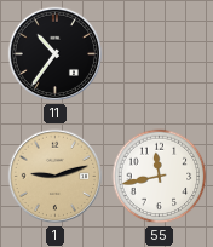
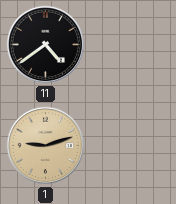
11: 10:36 -> 4:39
55: 11:43 -> none
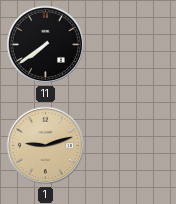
11: 4:39 -> 7:39
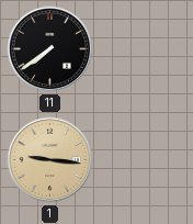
1: 9:12 -> 9:16
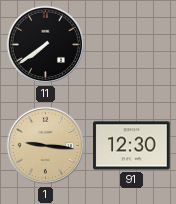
91: none -> 12:30
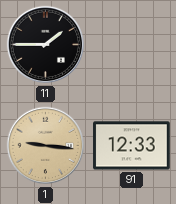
11: 7:39 -> 1:45
91: 12:30 -> 12:33
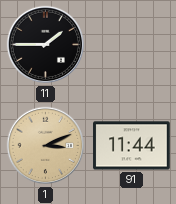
1: 9:16 -> 3:11
91: 12:33 -> 11:44
